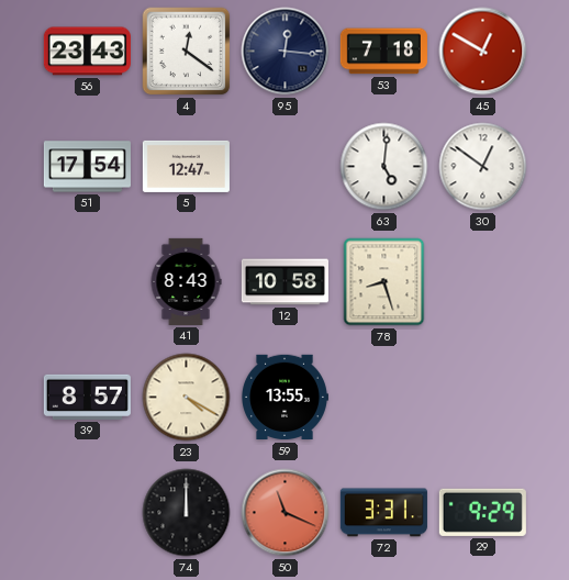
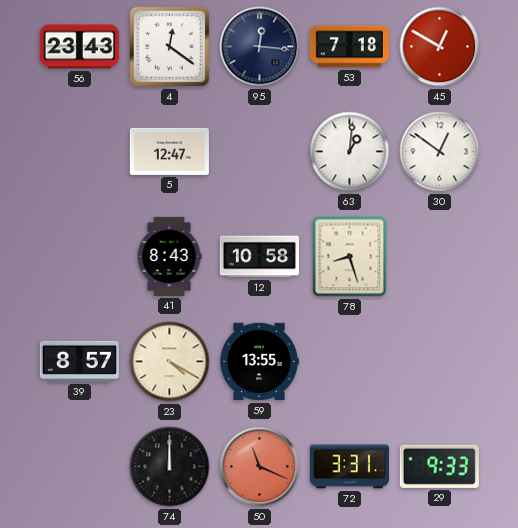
51: 17:54 -> none
63: 5:01 -> 1:01
29: 9:29 -> 9:33
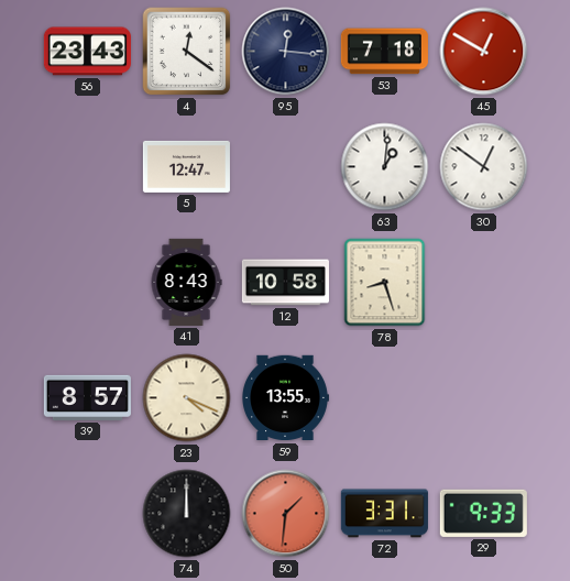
23: 4:20 -> 4:19
50: 11:19 -> 1:31
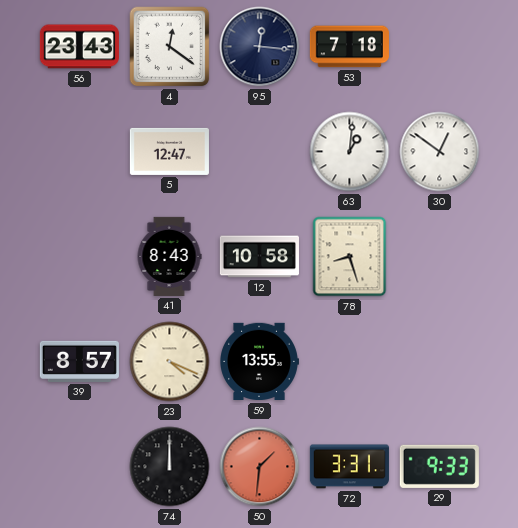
45: 12:50 -> none
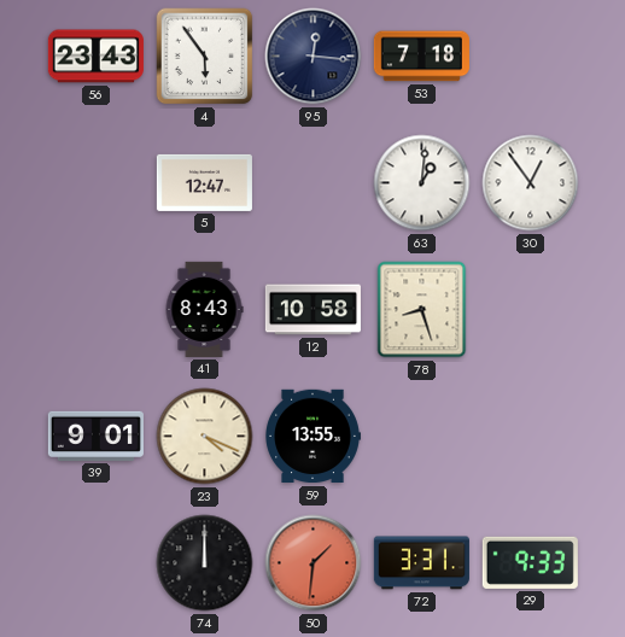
4: 12:21 -> 5:54
30: 12:51 -> 12:54
39: 8:57 -> 9:01
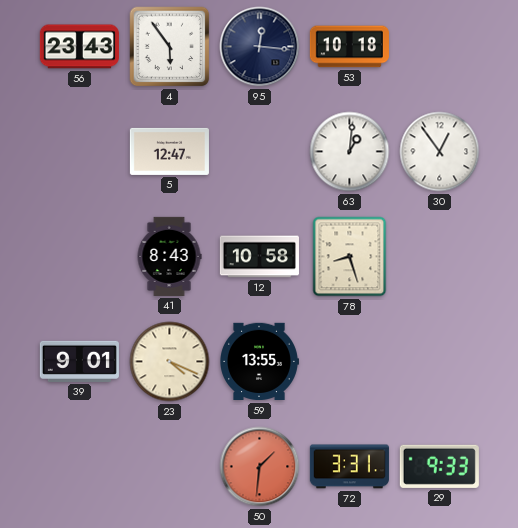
53: 7:18 -> 10:18
74: 12:00 -> none
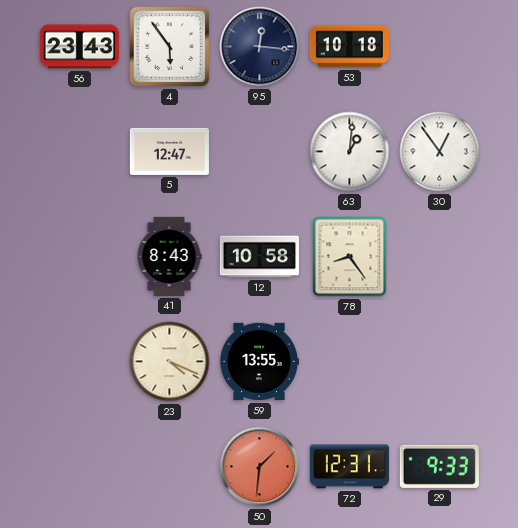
78: 8:27 -> 8:24
39: 9:01 -> none
72: 3:31 -> 12:31
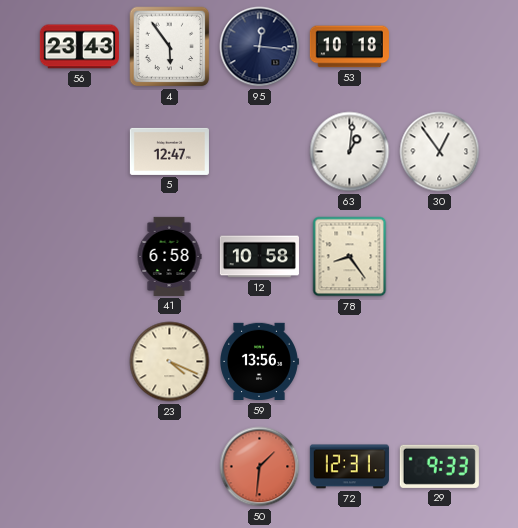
41: 8:43 -> 6:58
59: 13:55 -> 13:56
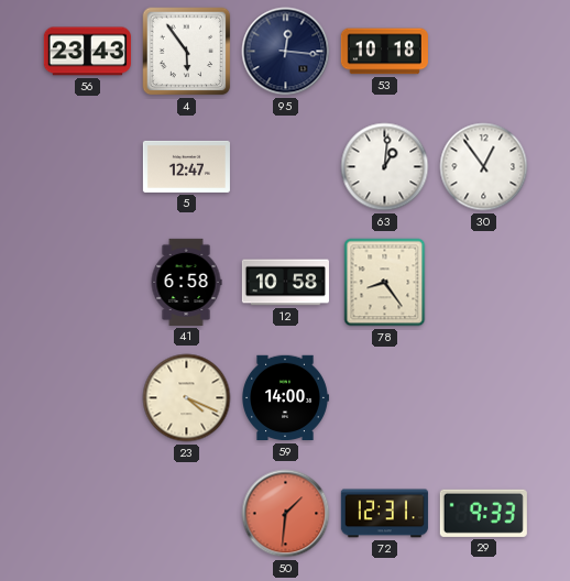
59: 13:56 -> 14:00
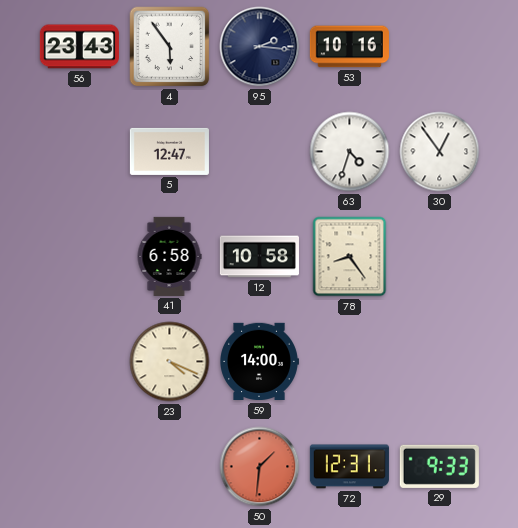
95: 12:16 -> 2:16
53: 10:18 -> 10:16
63: 1:01 -> 4:33
